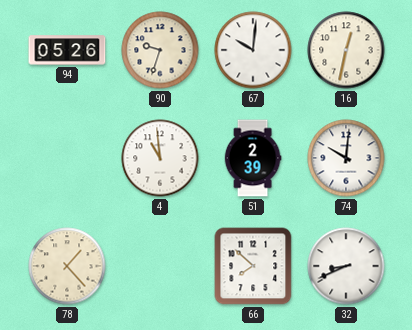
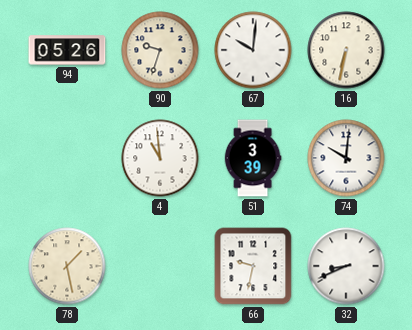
16: 12:32 -> 6:32
51: 2:39 -> 3:39
78: 1:23 -> 1:28
66: 7:52 -> 9:32
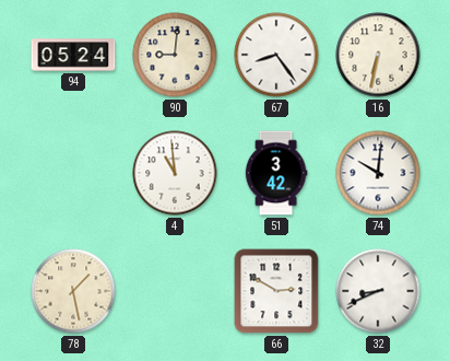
94: 05:26 -> 05:24
90: 9:33 -> 9:01
67: 10:01 -> 8:24
51: 3:39 -> 3:42
66: 9:32 -> 2:50
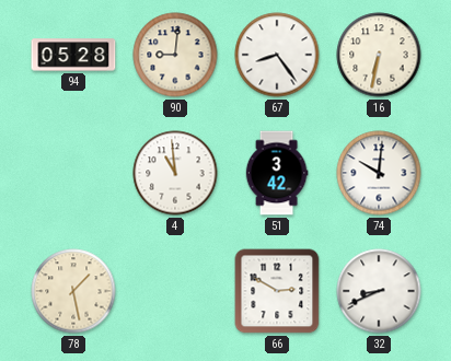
94: 05:24 -> 05:28
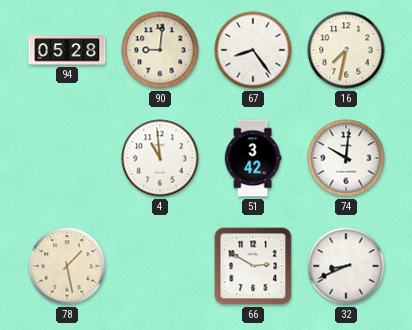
16: 6:32 -> 7:32
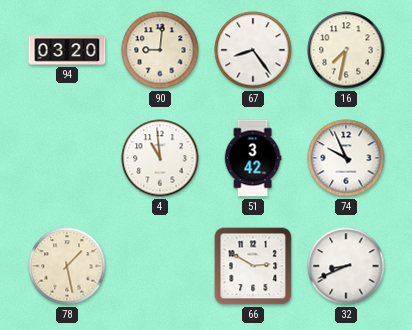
94: 05:28 -> 03:20
74: 10:01 -> 9:56
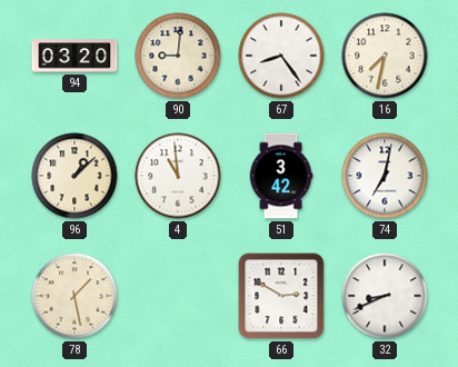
96: none -> 1:08
74: 9:56 -> 7:02
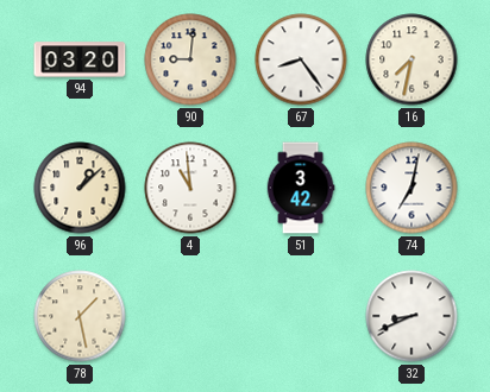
66: 2:50 -> none
